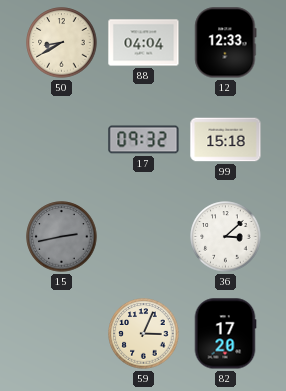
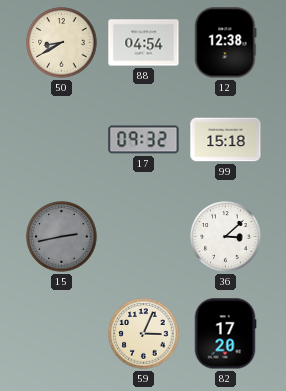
88: 04:04 -> 04:54
12: 12:33 -> 12:38
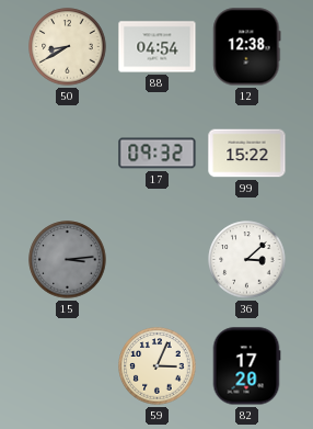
99: 15:18 -> 15:22
15: 2:43 -> 3:14
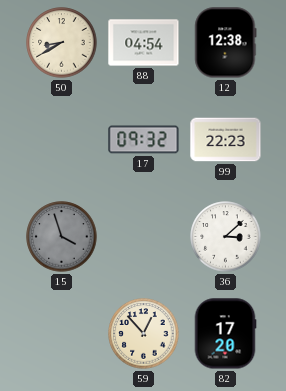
99: 15:22 -> 22:23
15: 3:14 -> 3:57
59: 3:04 -> 12:53
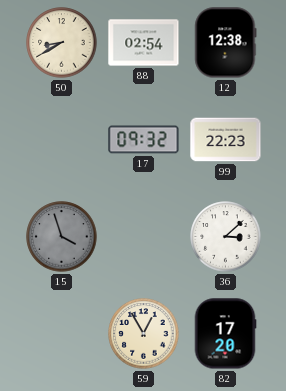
88: 04:54 -> 02:54
59: 12:53 -> 12:55
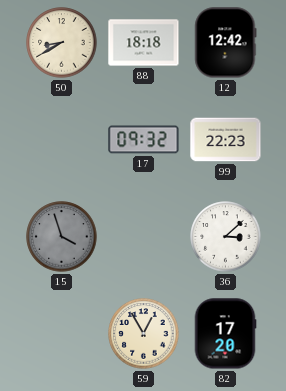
88: 02:54 -> 18:18
12: 12:38 -> 12:42
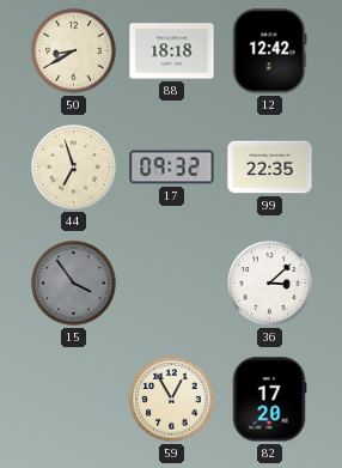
44: none -> 6:57
99: 22:23 -> 22:35
15: 3:57 -> 3:54
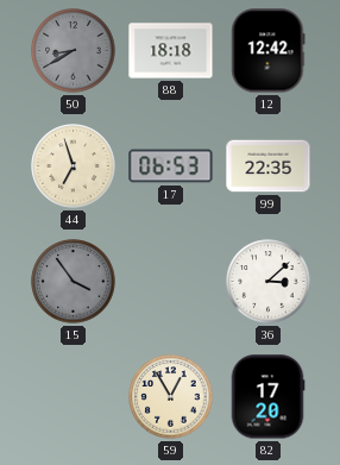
50 dial: cream -> grey
17: 09:32 -> 06:53
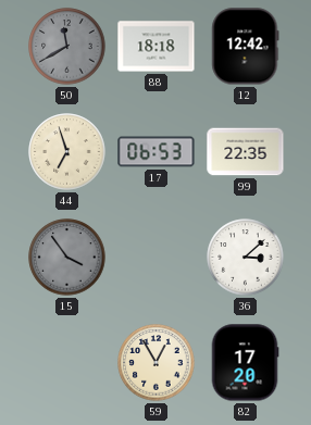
50: 8:40 -> 11:40
